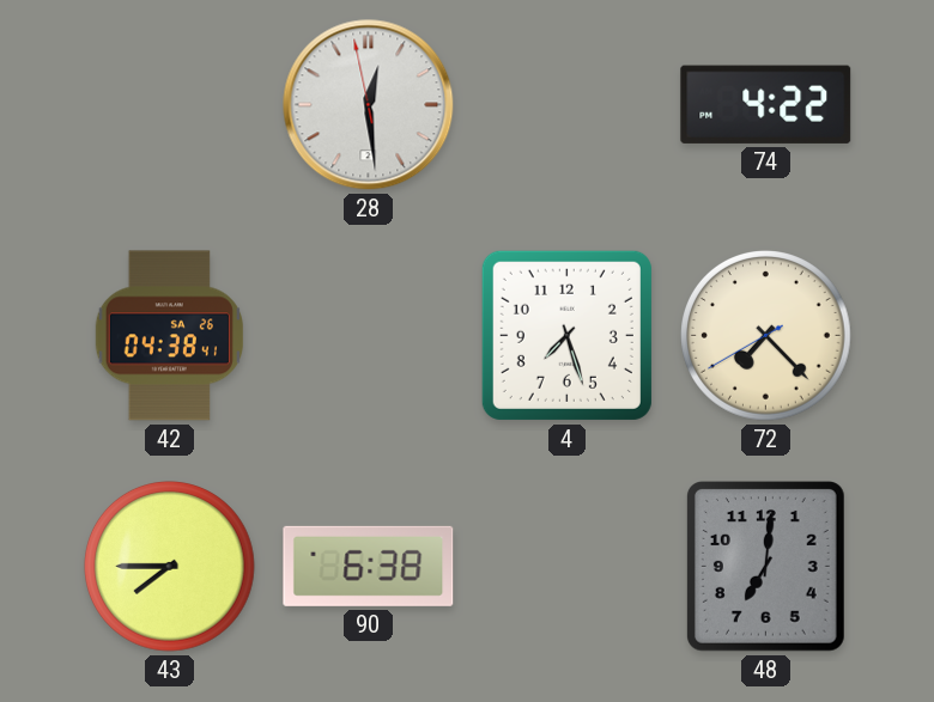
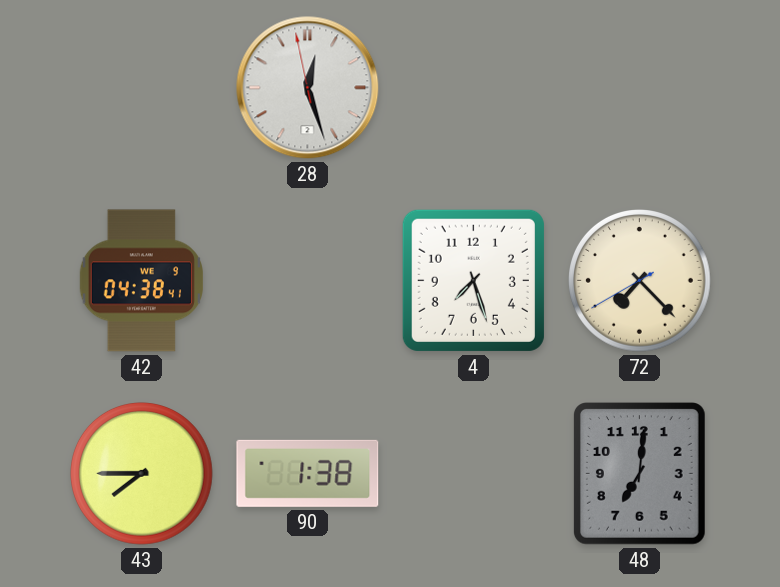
28: 12:28 -> 12:26
74: 4:22 -> none
42 date: SA 26 -> WE 9
90: 6:38 -> 1:38
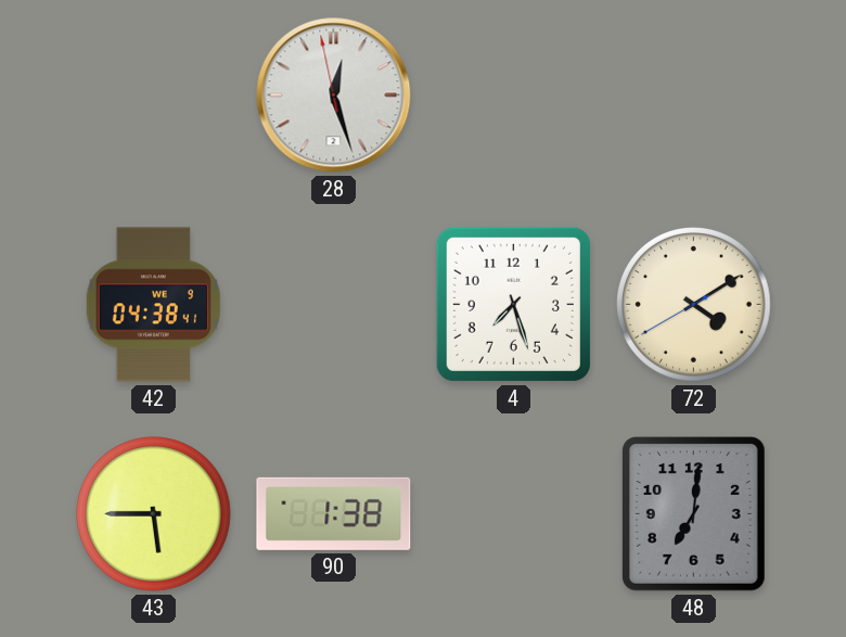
72: 7:22 -> 4:09
43: 7:45 -> 5:45
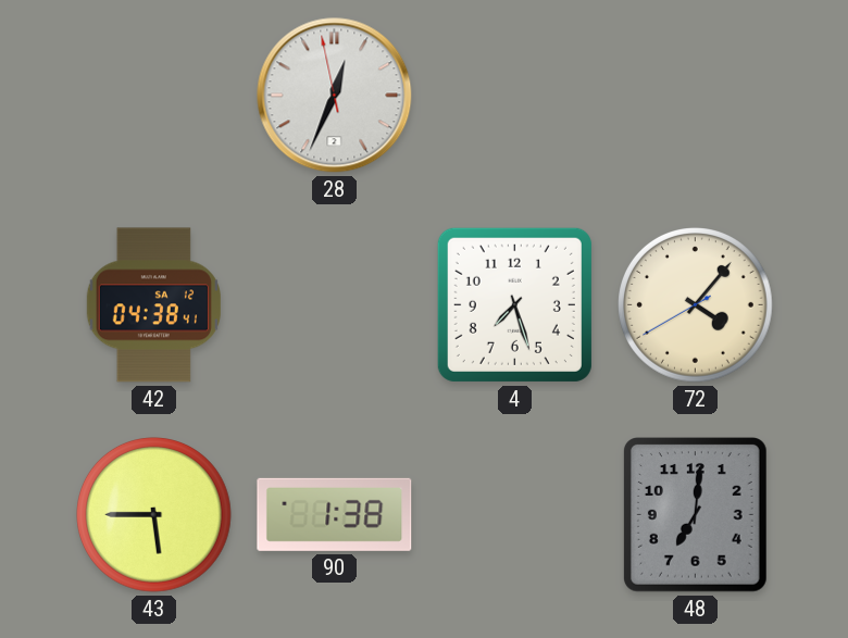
28: 12:26 -> 12:33
42 date: WE 9 -> SA 12
72: 4:09 -> 4:06
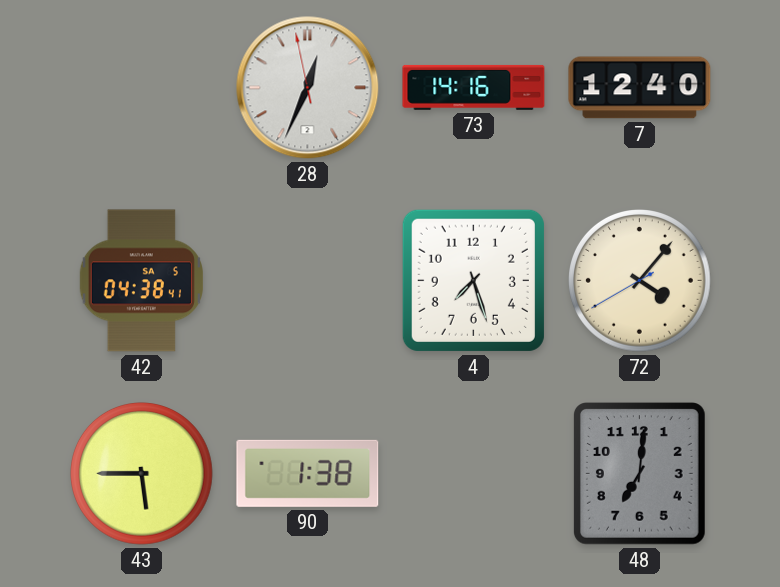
73: none -> 14:16
7: none -> 12:40
42 date: SA 12 -> SA 5
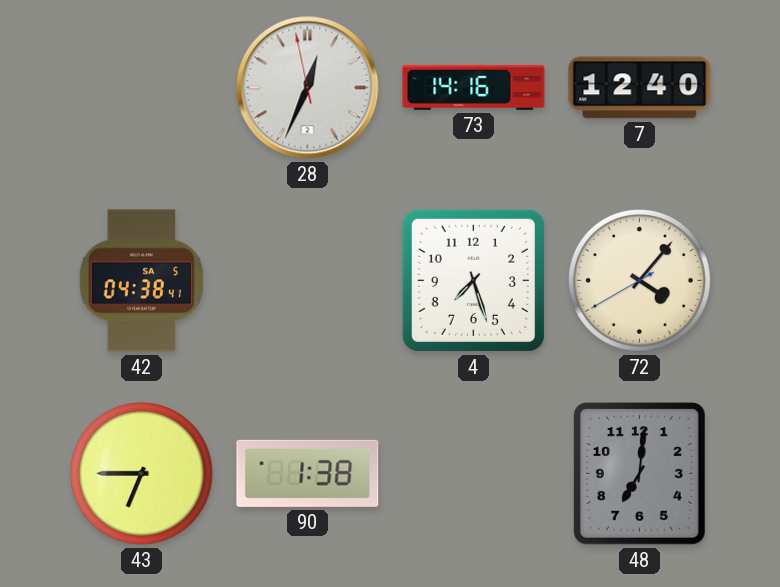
43: 5:45 -> 6:45
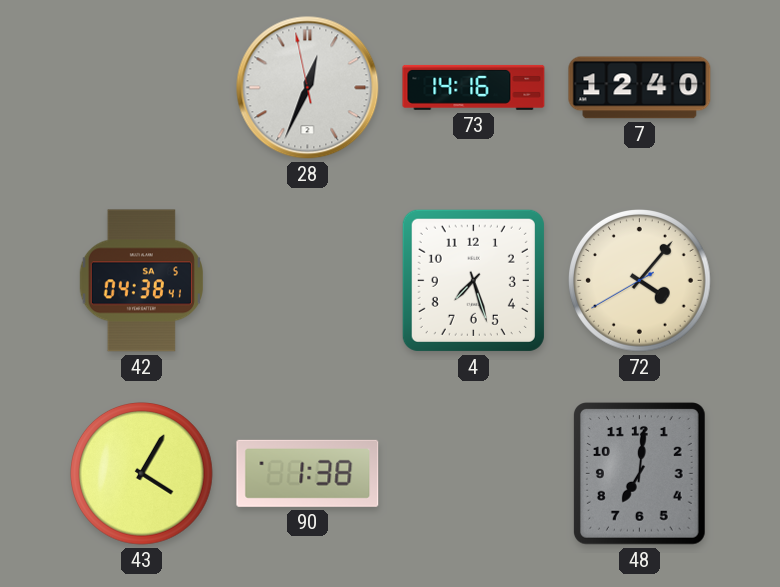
43: 6:45 -> 4:05
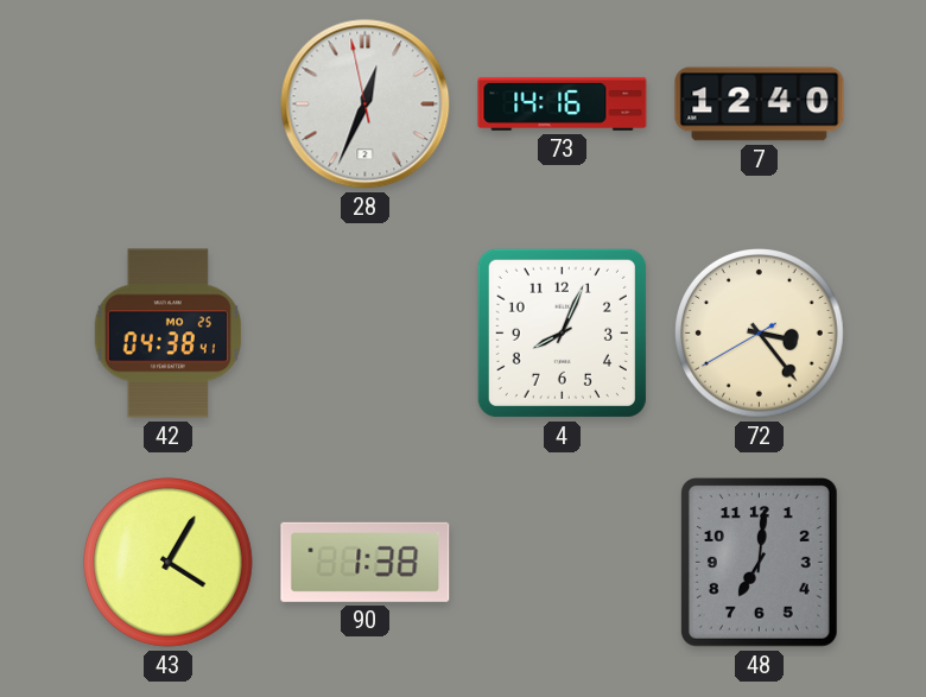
42 date: SA 5 -> MO 25
4: 7:27 -> 8:04
72: 4:06 -> 3:23
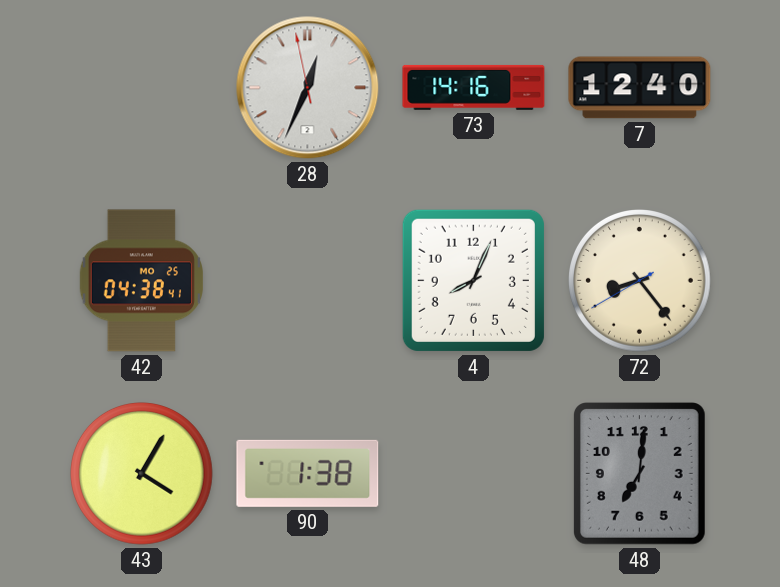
72: 3:23 -> 8:23
